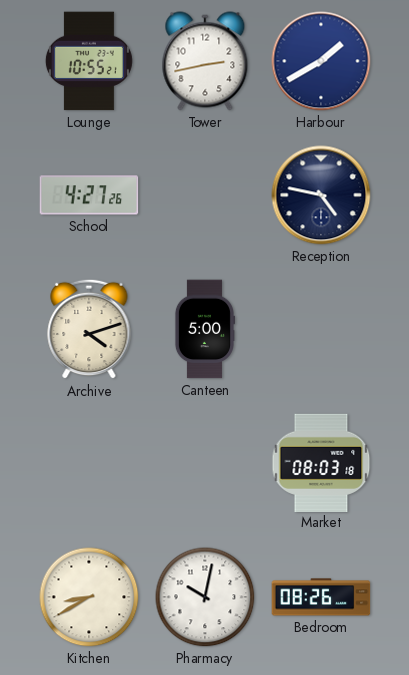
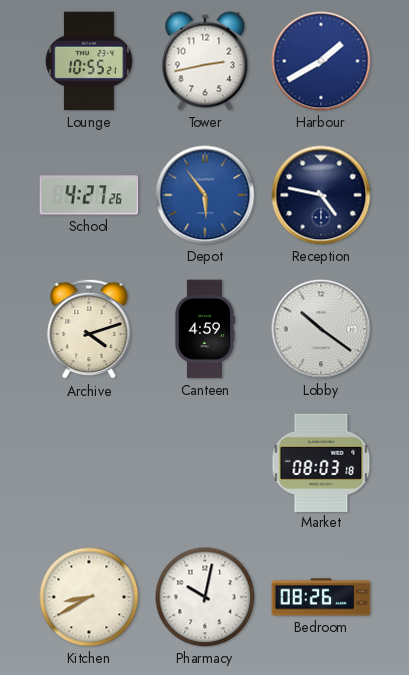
Depot: none -> 5:54
Canteen: 5:00 -> 4:59
Lobby: none -> 10:21
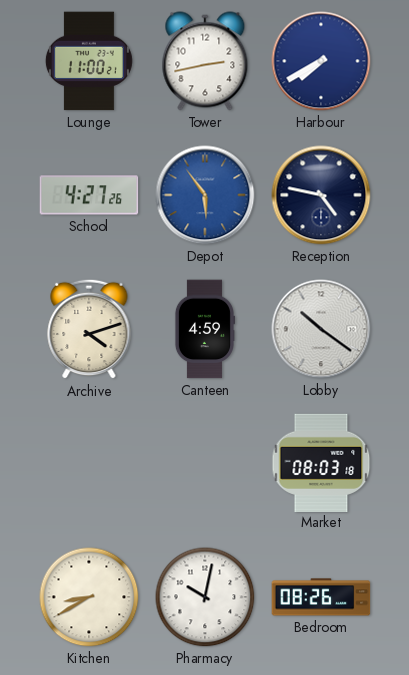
Lounge: 10:55 -> 11:00
Harbour: 1:40 -> 7:40
